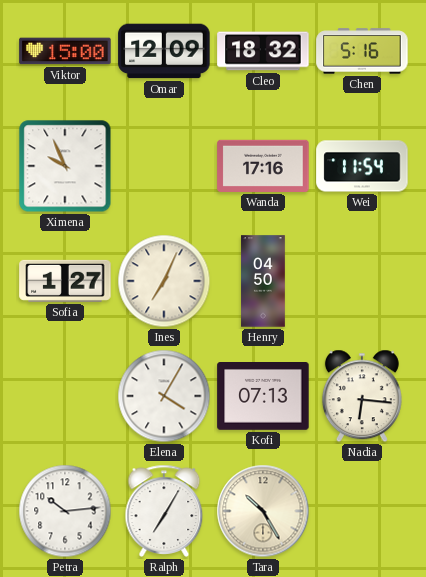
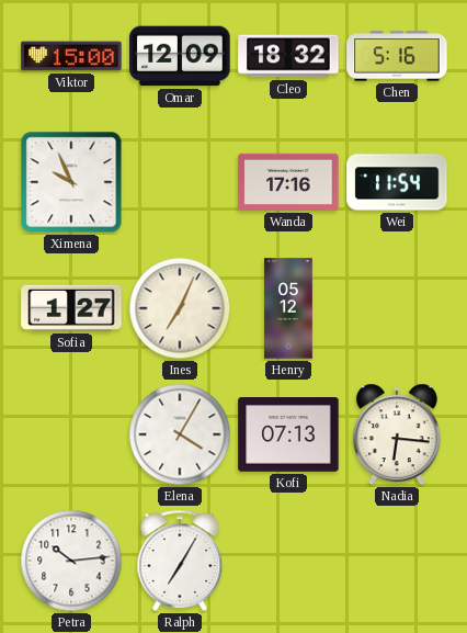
Henry: 04:50 -> 05:12
Tara: 10:25 -> none
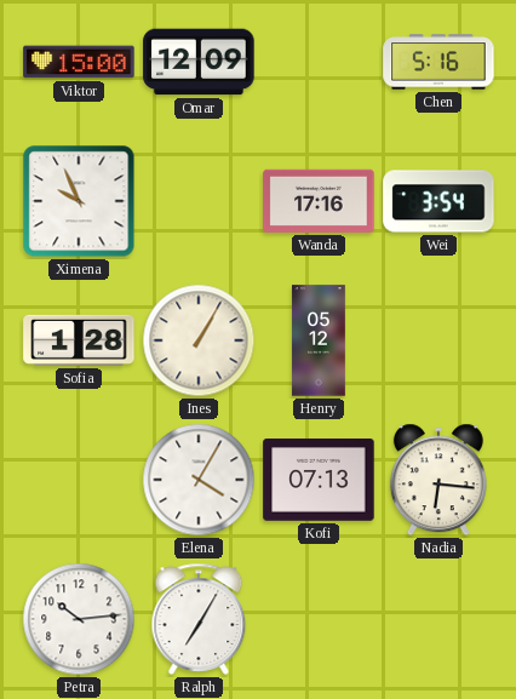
Cleo: 18:32 -> none
Wei: 11:54 -> 3:54
Sofia: 1:27 -> 1:28
Ines: 7:04 -> 1:05
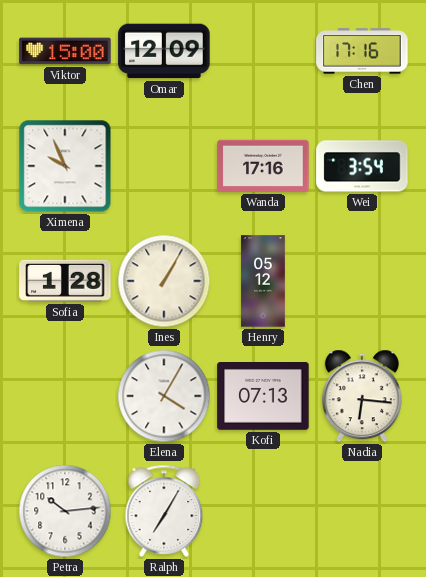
Chen: 5:16 -> 17:16
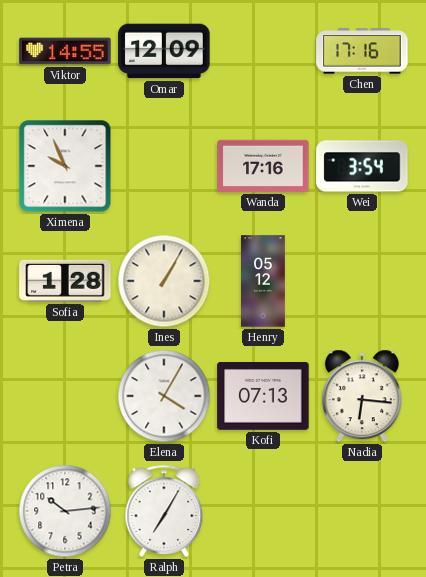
Viktor: 15:00 -> 14:55
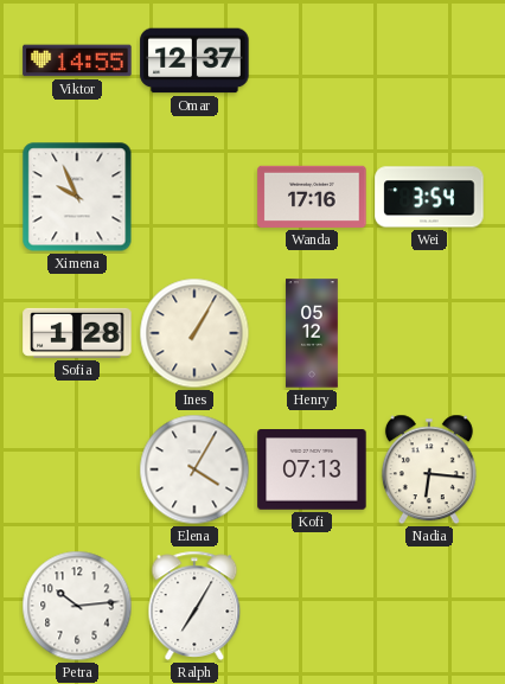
Omar: 12:09 -> 12:37
Chen: 17:16 -> none
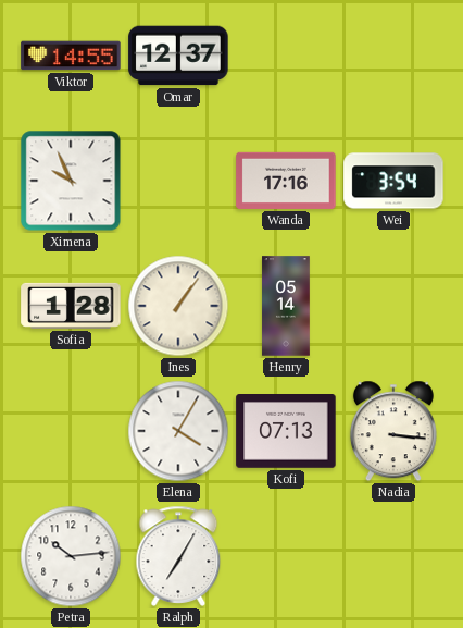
Ines: 1:05 -> 1:06
Henry: 05:12 -> 05:14
Nadia: 6:16 -> 3:16
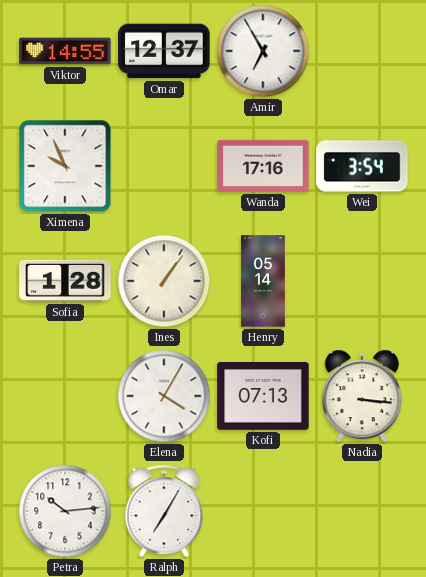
Amir: none -> 6:55
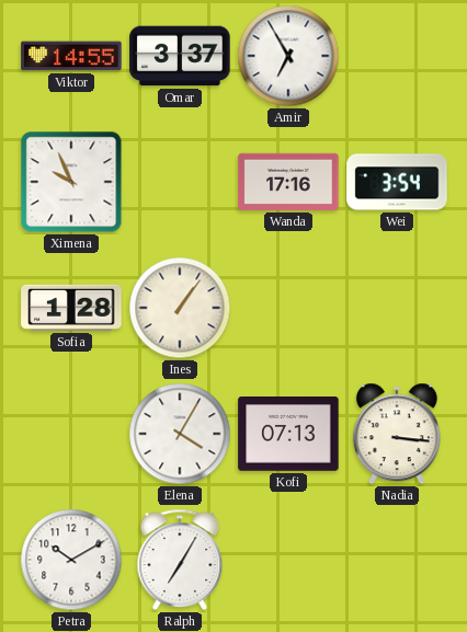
Omar: 12:37 -> 3:37
Henry: 05:14 -> none
Petra: 10:14 -> 10:10
